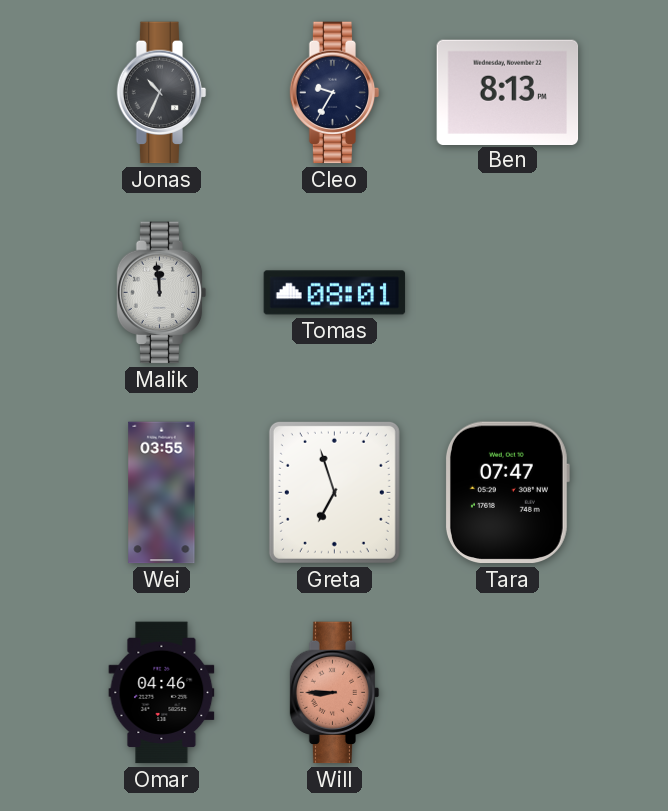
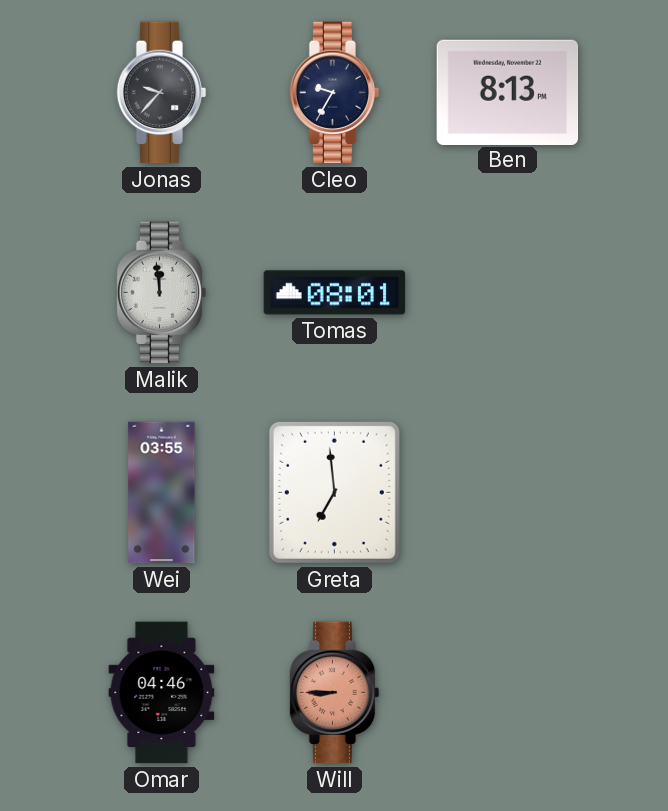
Jonas: 10:34 -> 9:37
Greta: 6:57 -> 6:59
Tara: 07:47 -> none
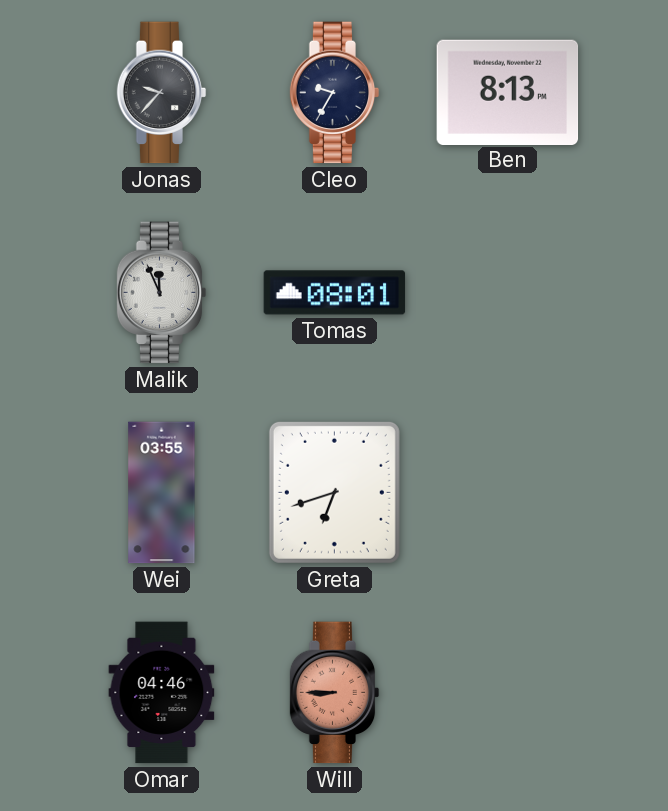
Malik: 11:59 -> 11:56
Greta: 6:59 -> 6:42
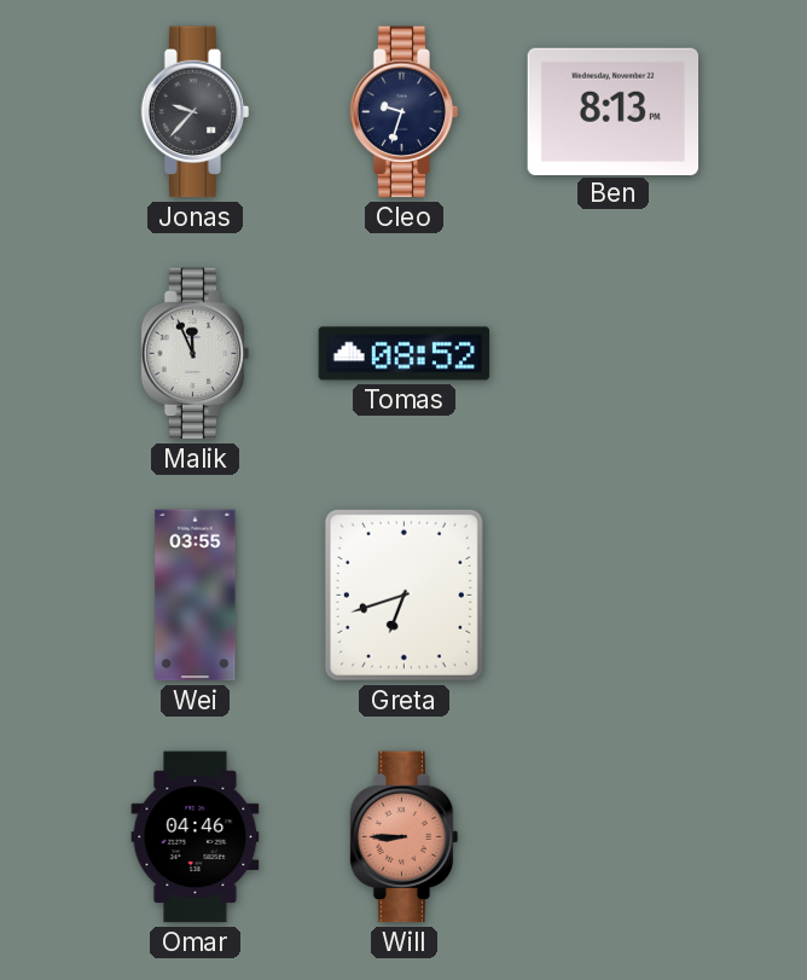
Cleo: 9:35 -> 9:33
Tomas: 08:01 -> 08:52
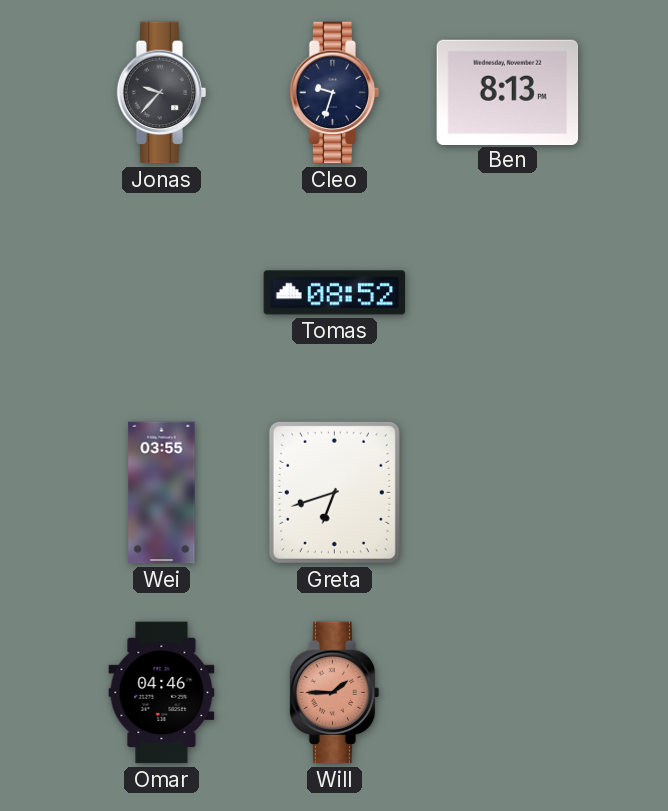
Malik: 11:56 -> none
Will: 8:45 -> 1:45
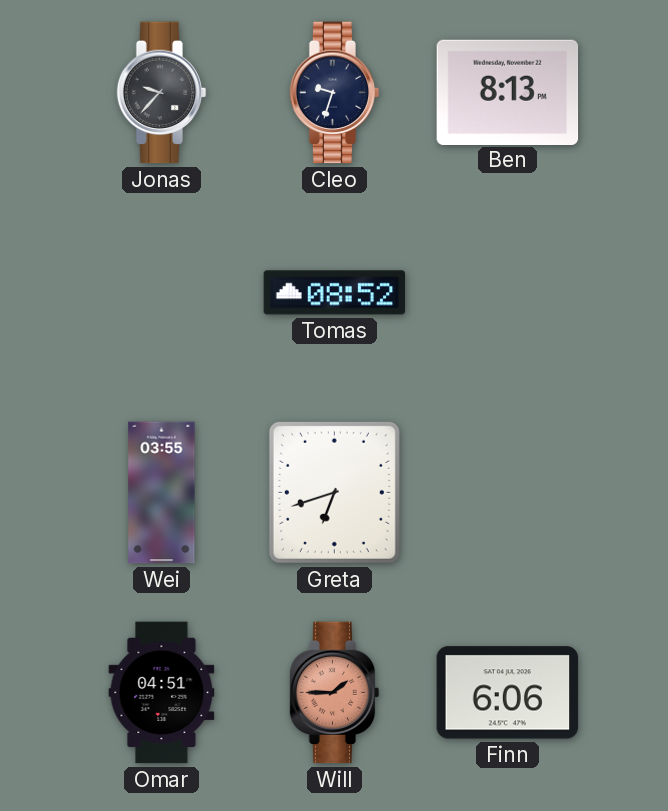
Omar: 04:46 -> 04:51
Finn: none -> 6:06
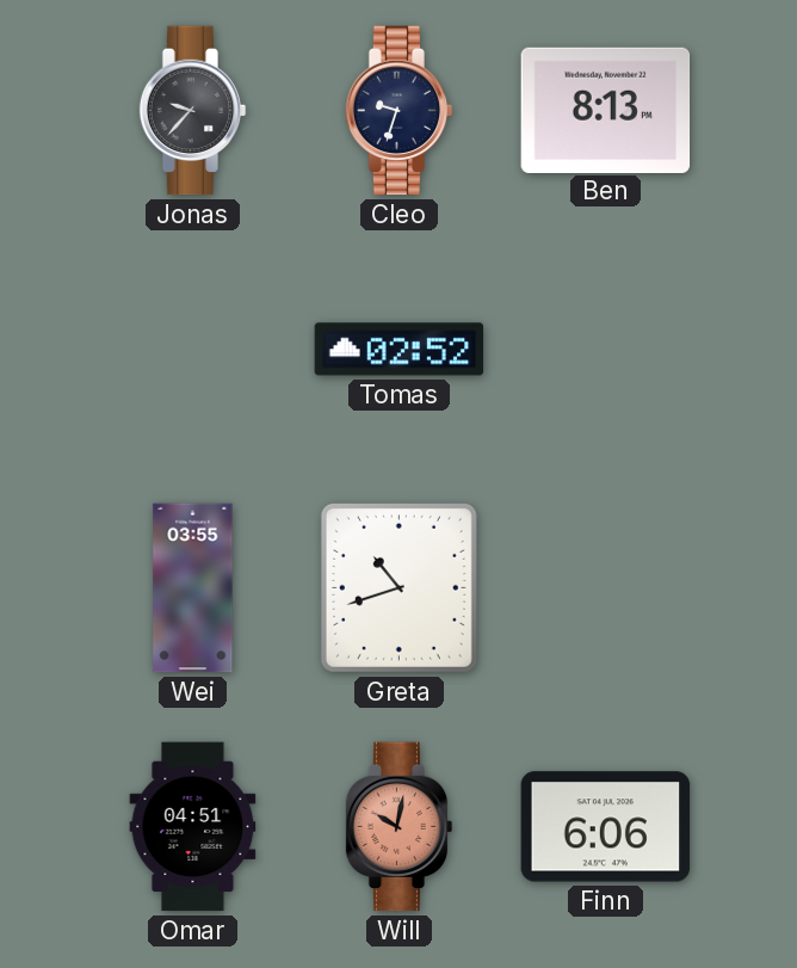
Tomas: 08:52 -> 02:52
Greta: 6:42 -> 10:42
Will: 1:45 -> 10:02
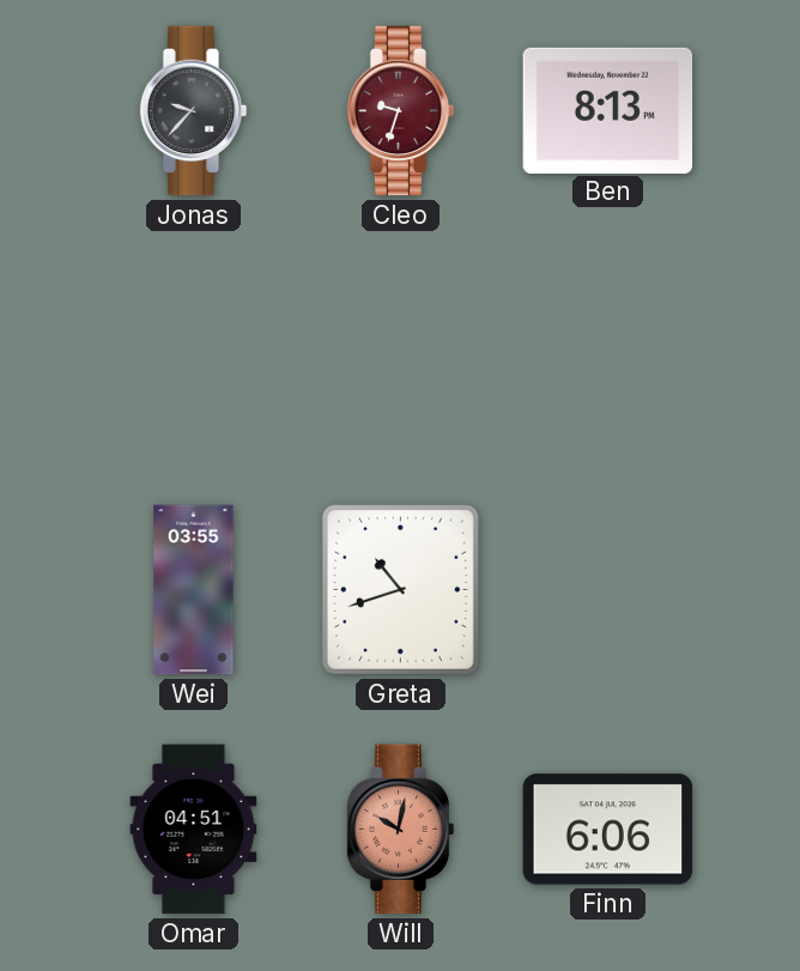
Cleo dial: navy -> burgundy
Tomas: 02:52 -> none
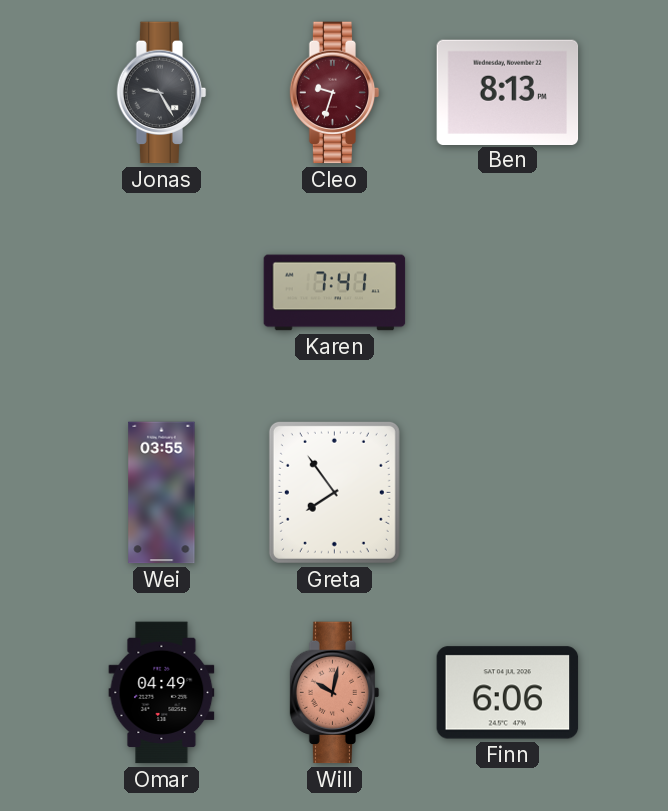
Jonas: 9:37 -> 9:25
Karen: none -> 7:41
Greta: 10:42 -> 7:54
Omar: 04:51 -> 04:49
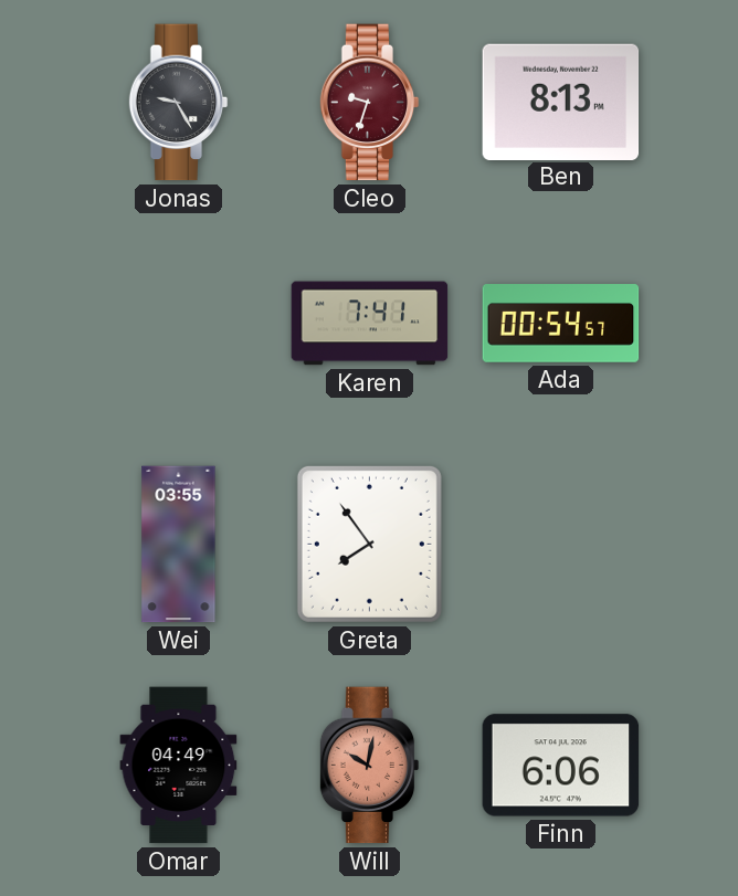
Ada: none -> 00:54
